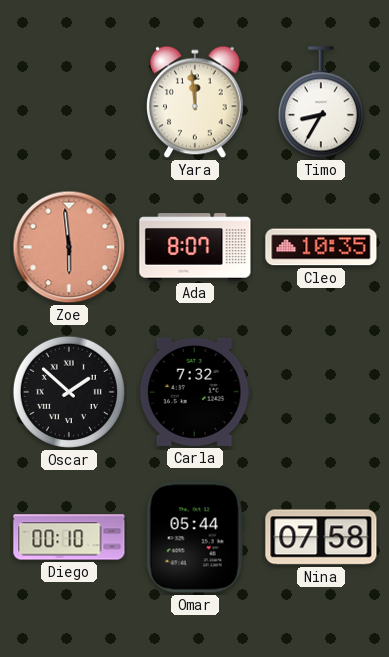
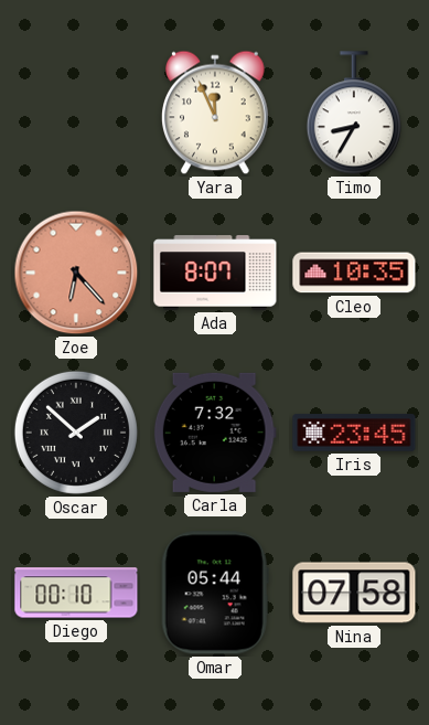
Yara: 11:59 -> 11:56
Zoe: 5:59 -> 6:23
Iris: none -> 23:45
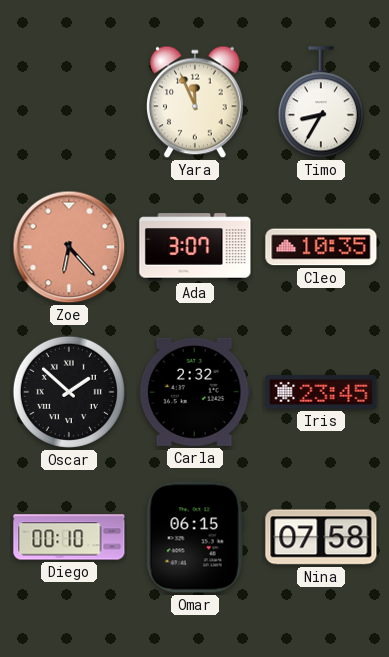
Ada: 8:07 -> 3:07
Carla: 7:32 -> 2:32
Omar: 05:44 -> 06:15
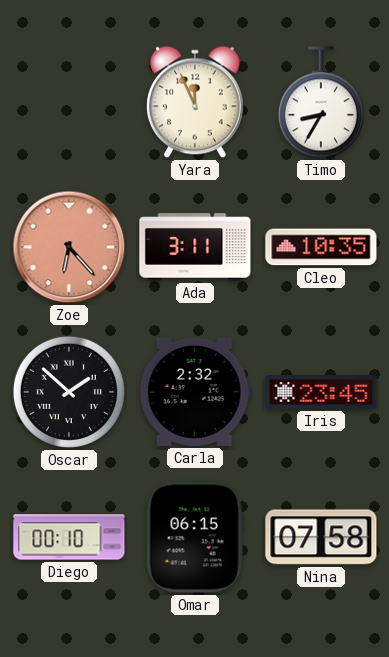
Ada: 3:07 -> 3:11
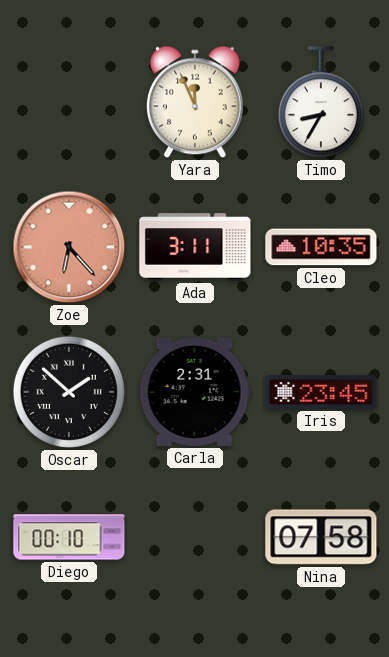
Carla: 2:32 -> 2:31
Omar: 06:15 -> none
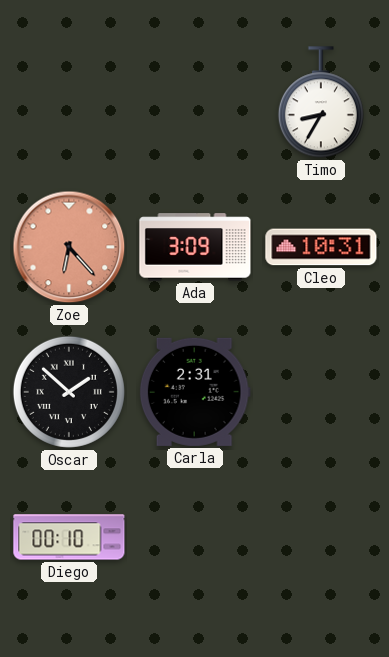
Yara: 11:56 -> none
Ada: 3:11 -> 3:09
Cleo: 10:35 -> 10:31
Iris: 23:45 -> none
Nina: 07:58 -> none
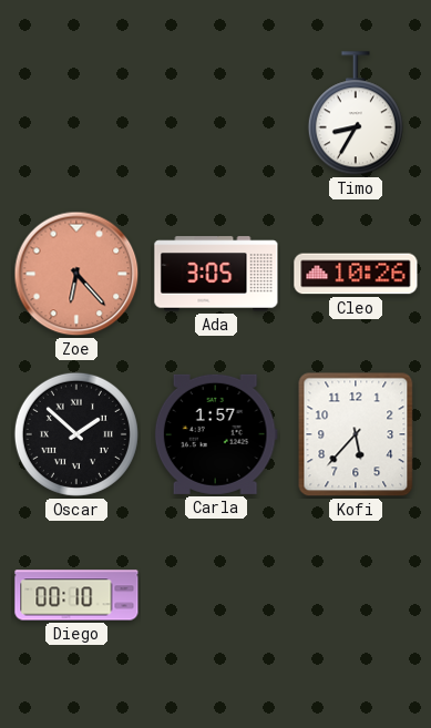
Ada: 3:09 -> 3:05
Cleo: 10:31 -> 10:26
Carla: 2:31 -> 1:57
Kofi: none -> 5:37
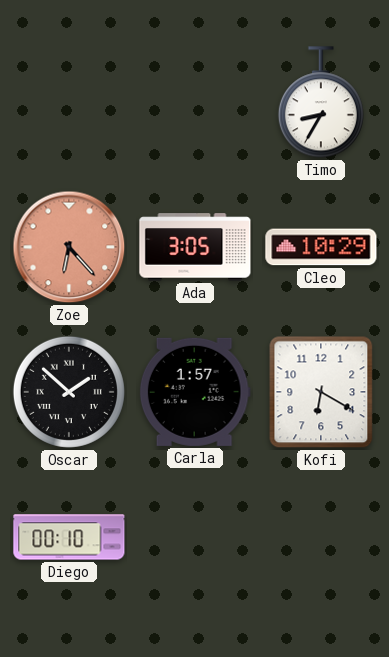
Cleo: 10:26 -> 10:29
Kofi: 5:37 -> 6:20
